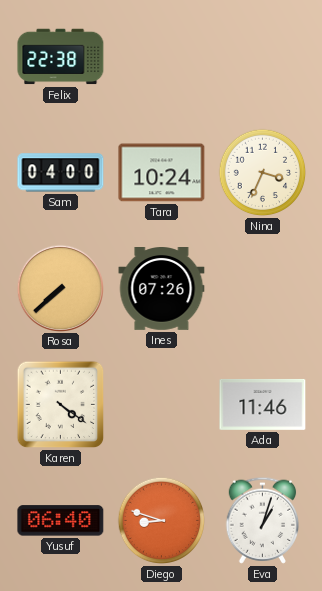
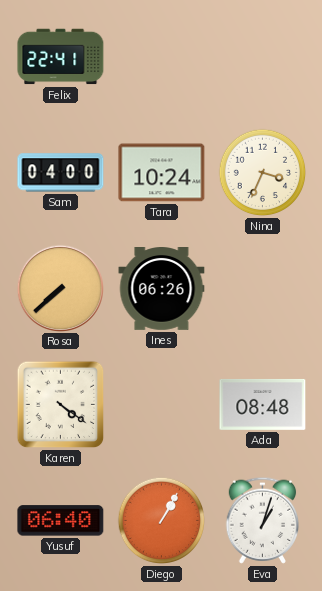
Felix: 22:38 -> 22:41
Ines: 07:26 -> 06:26
Ada: 11:46 -> 08:48
Diego: 8:48 -> 1:05
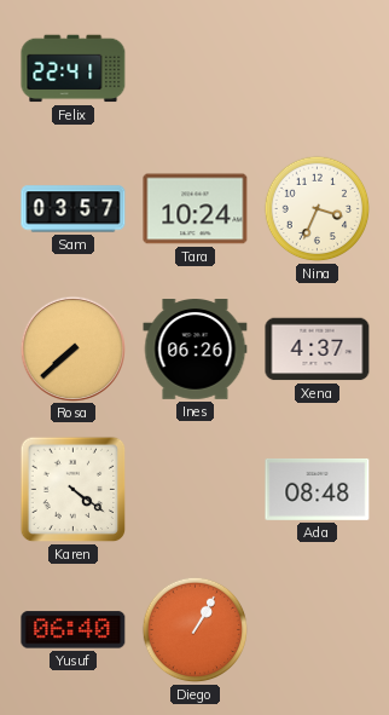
Sam: 04:00 -> 03:57
Xena: none -> 4:37
Eva: 1:03 -> none
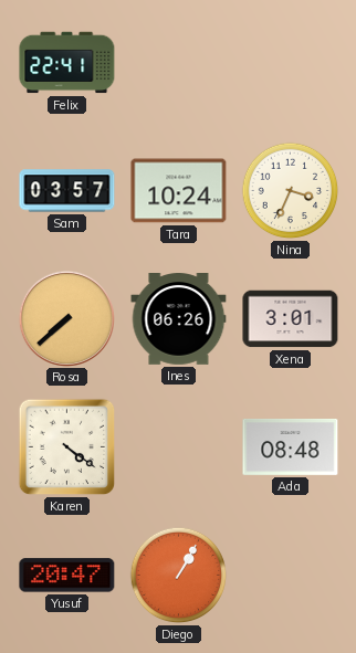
Xena: 4:37 -> 3:01
Yusuf: 06:40 -> 20:47
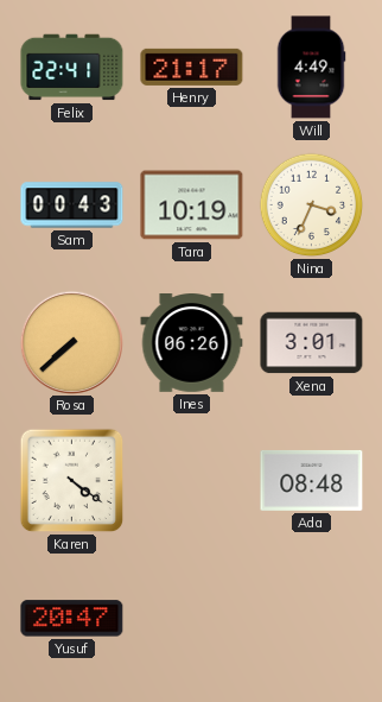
Henry: none -> 21:17
Will: none -> 4:49
Sam: 03:57 -> 00:43
Tara: 10:24 -> 10:19
Diego: 1:05 -> none
